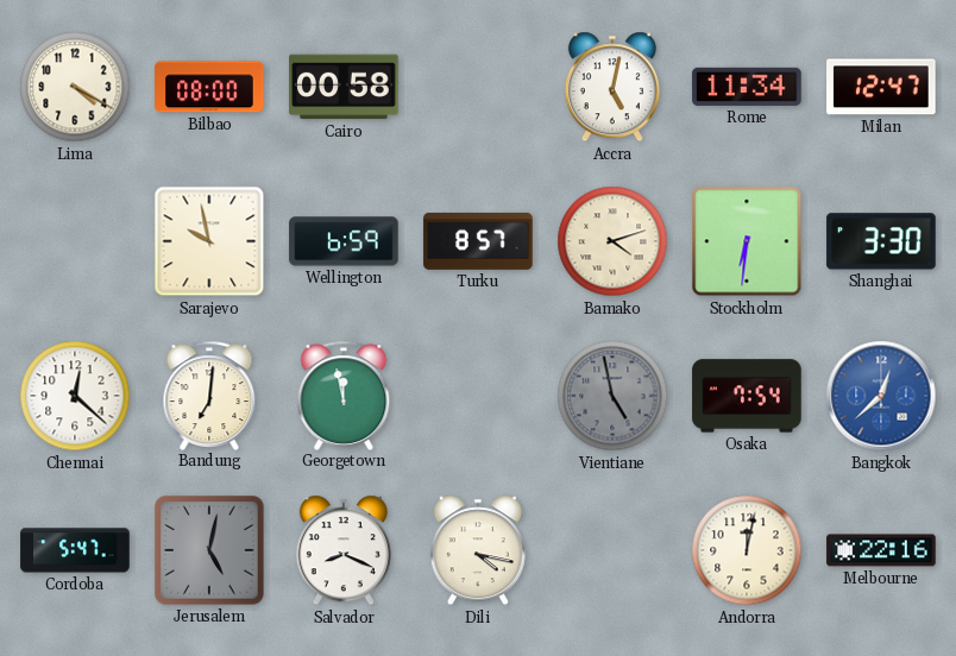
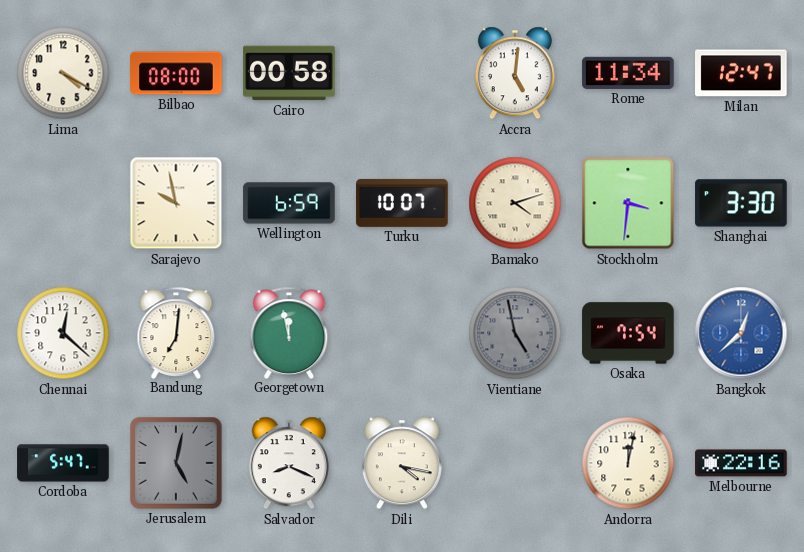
Accra: 5:02 -> 5:01
Turku: 8:57 -> 10:07
Stockholm: 6:31 -> 3:31
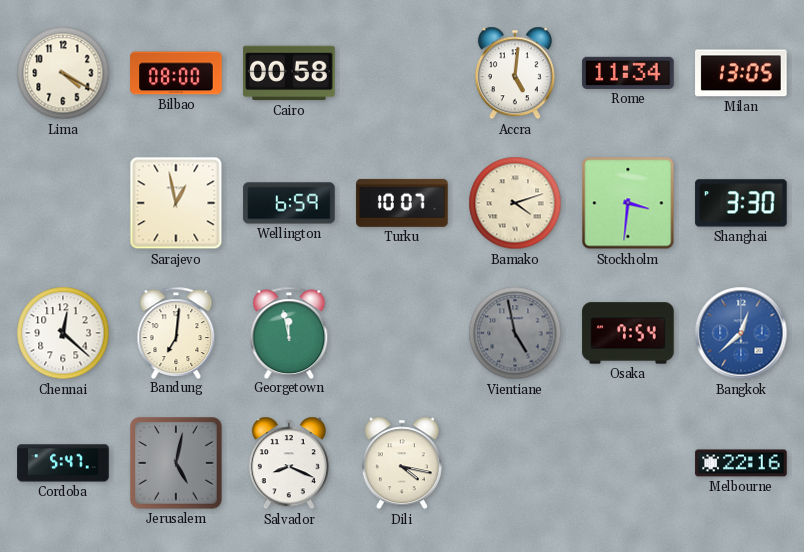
Milan: 12:47 -> 13:05
Sarajevo: 9:58 -> 12:58
Andorra: 12:02 -> none
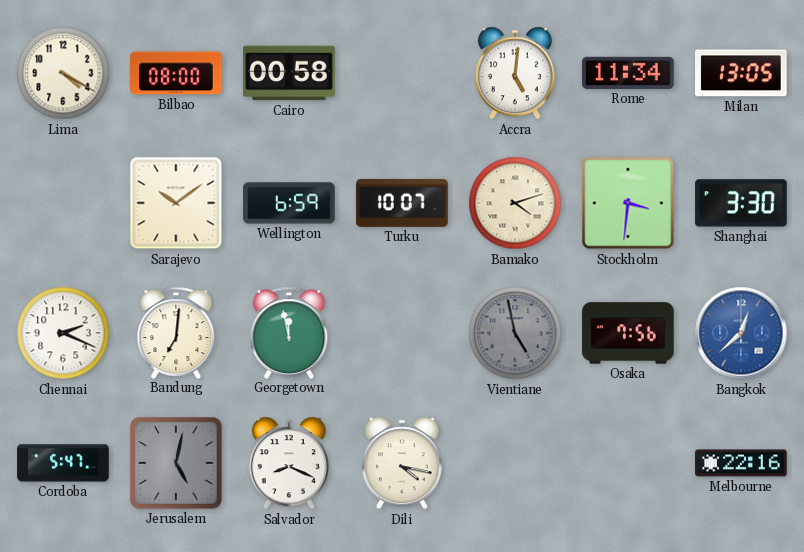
Sarajevo: 12:58 -> 10:09
Chennai: 12:22 -> 2:19
Osaka: 7:54 -> 7:56
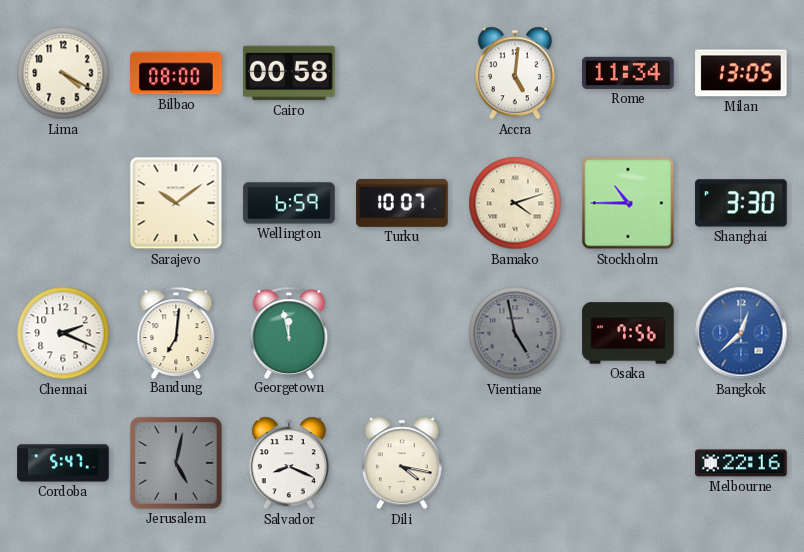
Stockholm: 3:31 -> 10:45
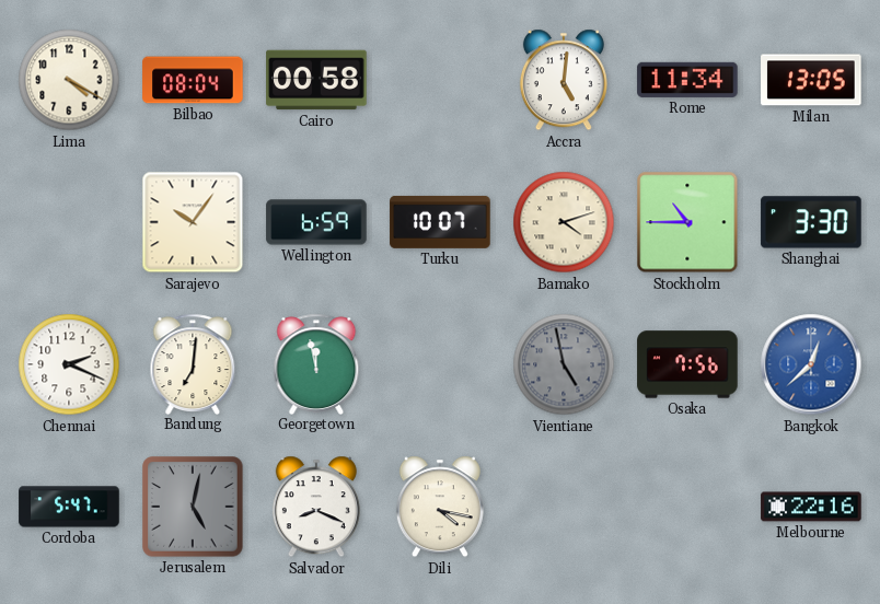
Bilbao: 08:00 -> 08:04
Sarajevo: 10:09 -> 10:06
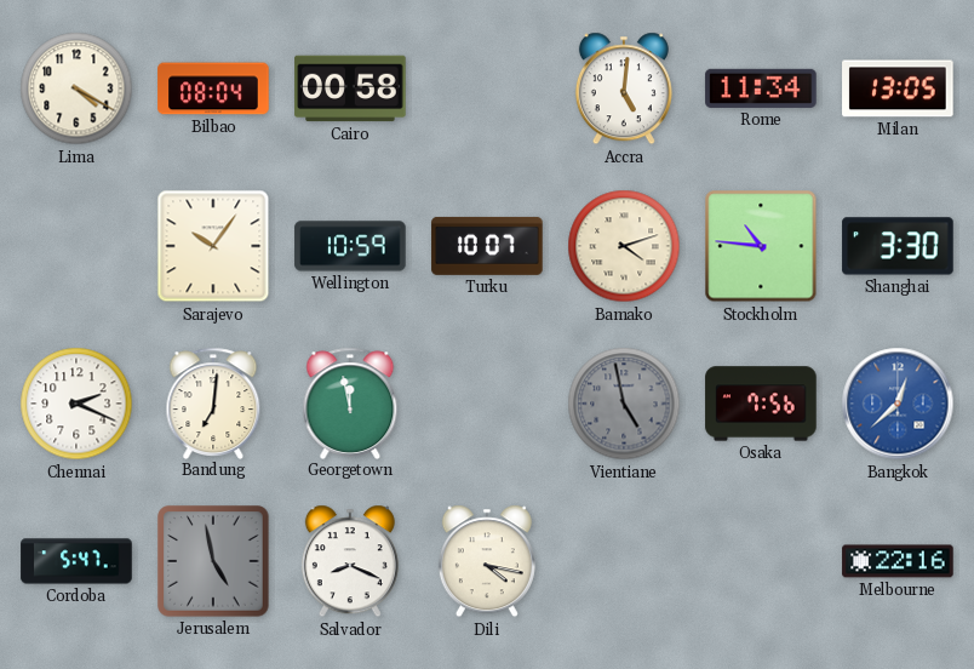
Wellington: 6:59 -> 10:59
Stockholm: 10:45 -> 10:46
Jerusalem: 5:02 -> 4:58
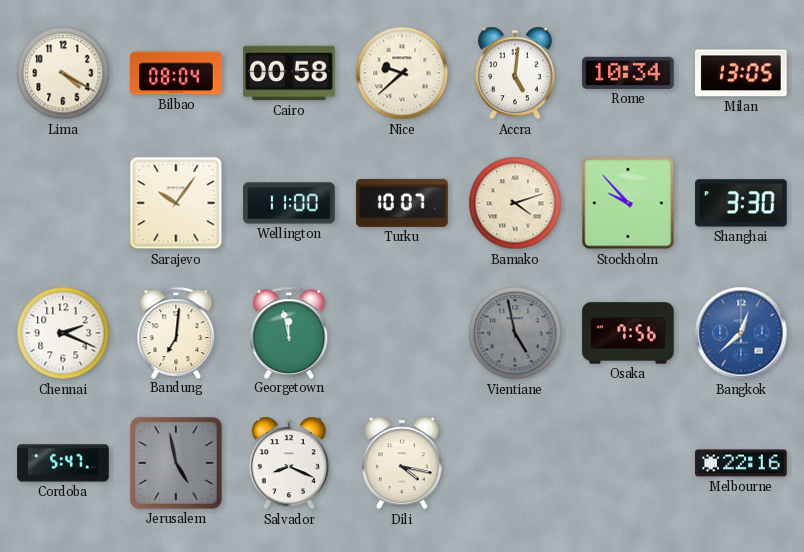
Nice: none -> 9:38
Rome: 11:34 -> 10:34
Wellington: 10:59 -> 11:00
Stockholm: 10:46 -> 9:53
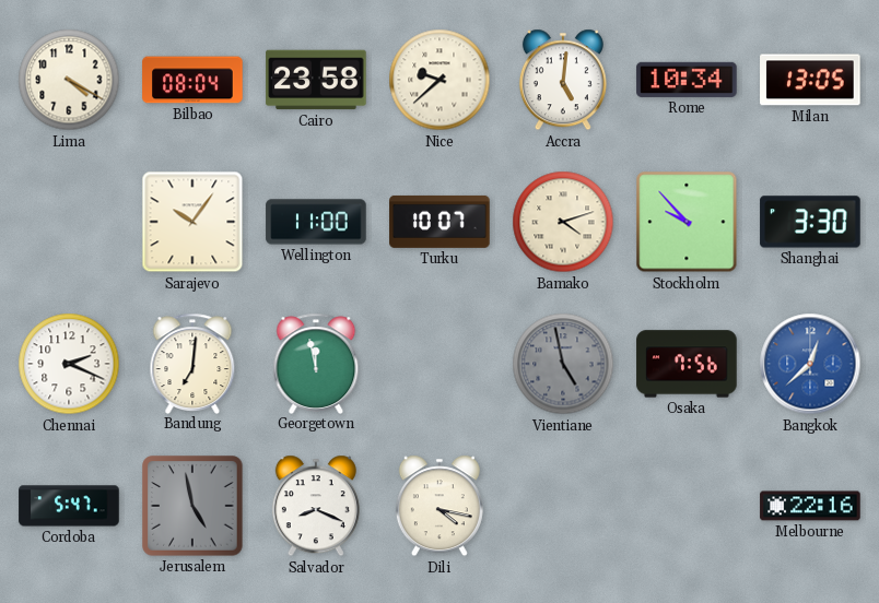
Cairo: 00:58 -> 23:58
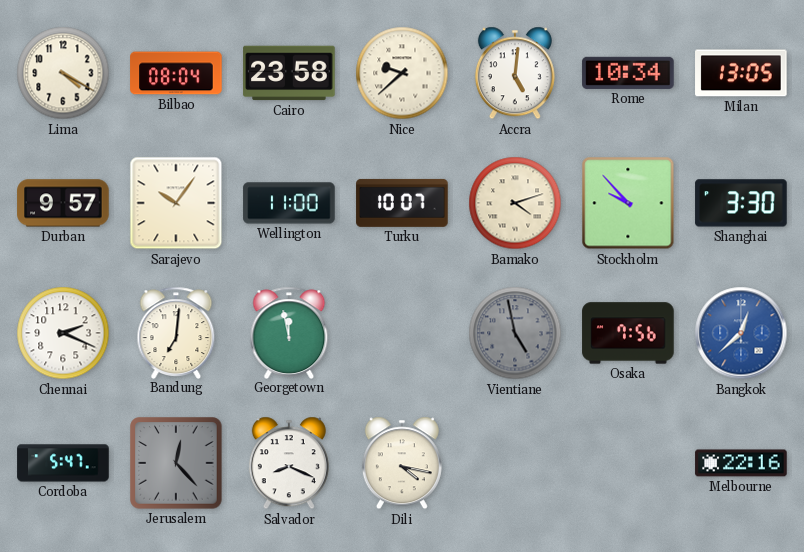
Durban: none -> 9:57
Jerusalem: 4:58 -> 12:23
